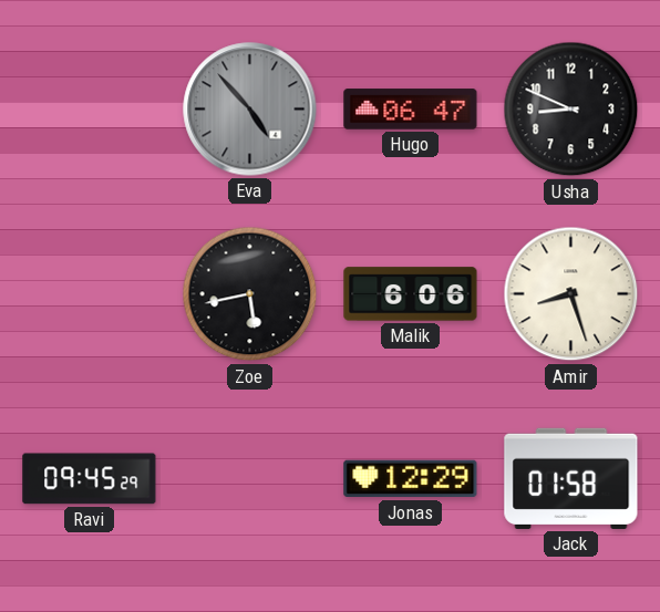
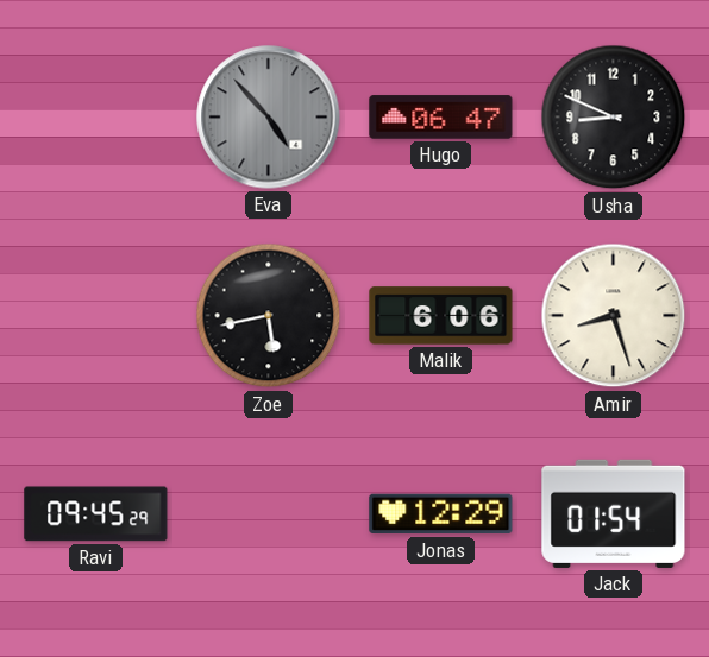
Jack: 01:58 -> 01:54
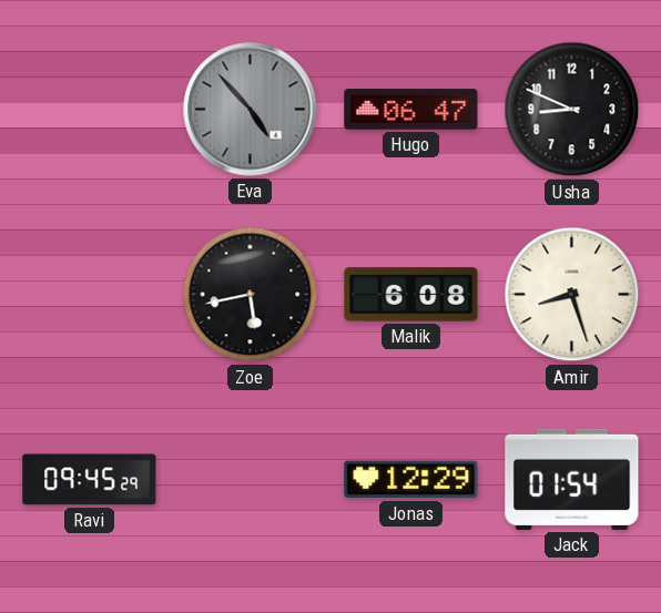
Malik: 6:06 -> 6:08
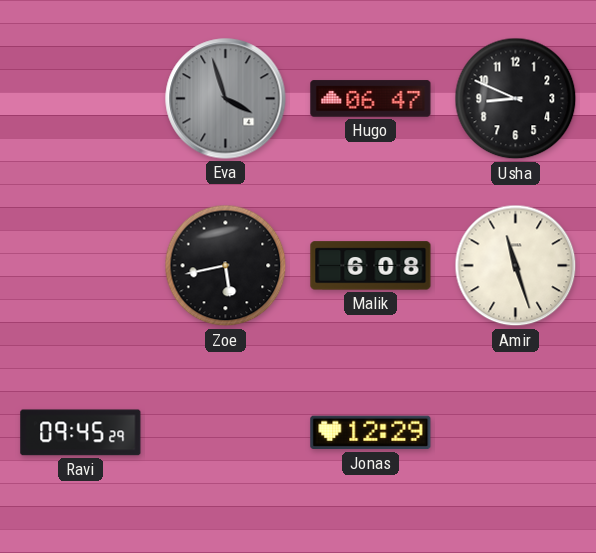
Eva: 4:53 -> 3:57
Amir: 8:27 -> 11:27
Jack: 01:54 -> none
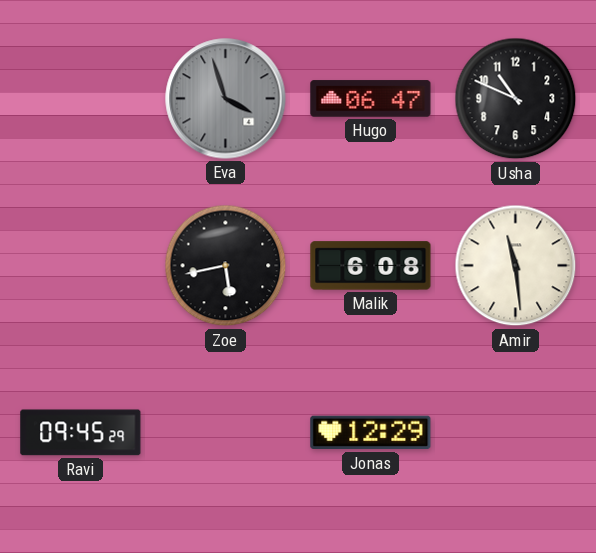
Usha: 8:49 -> 10:49
Amir: 11:27 -> 11:29
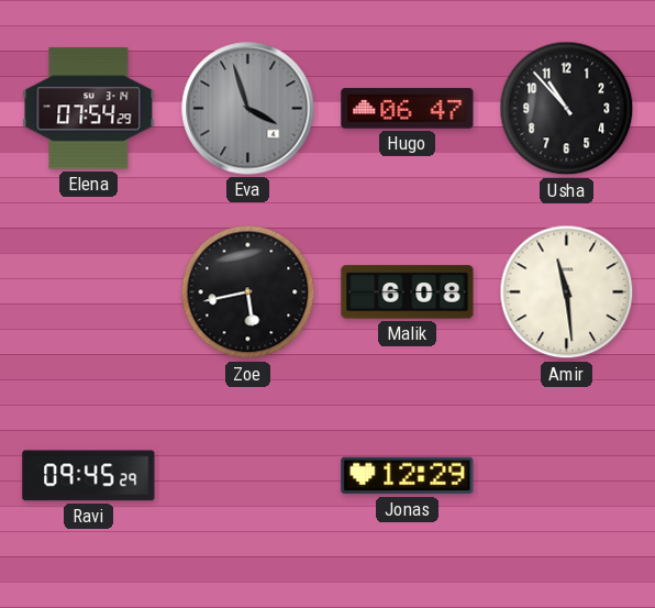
Elena: none -> 07:54
Usha: 10:49 -> 10:53
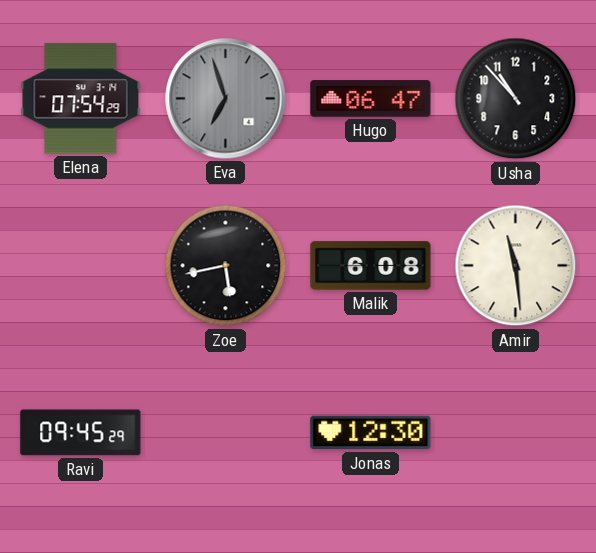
Eva: 3:57 -> 6:57
Jonas: 12:29 -> 12:30
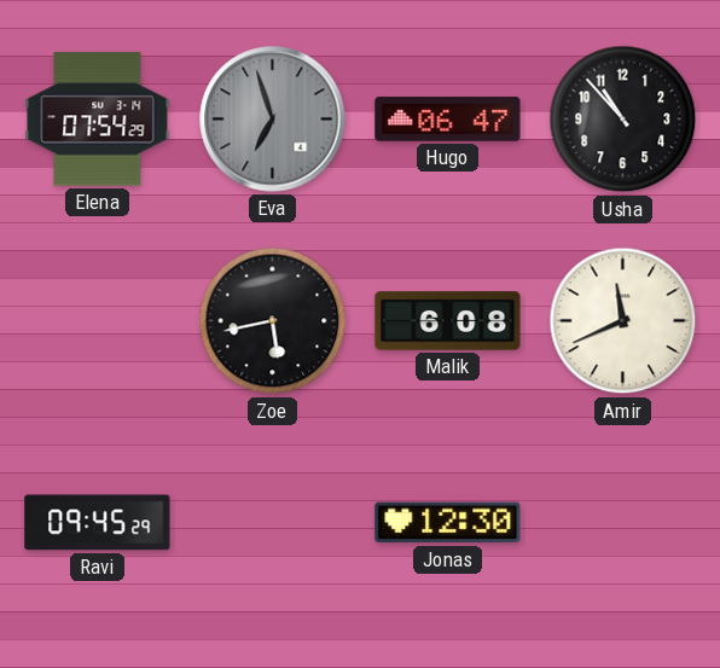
Amir: 11:29 -> 11:41
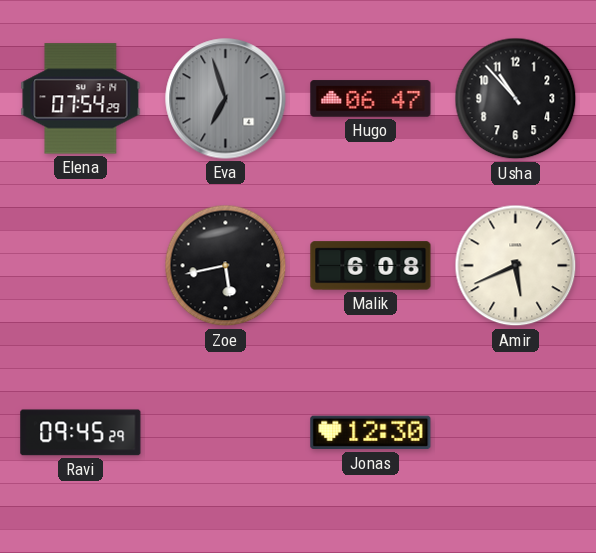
Amir: 11:41 -> 5:41
